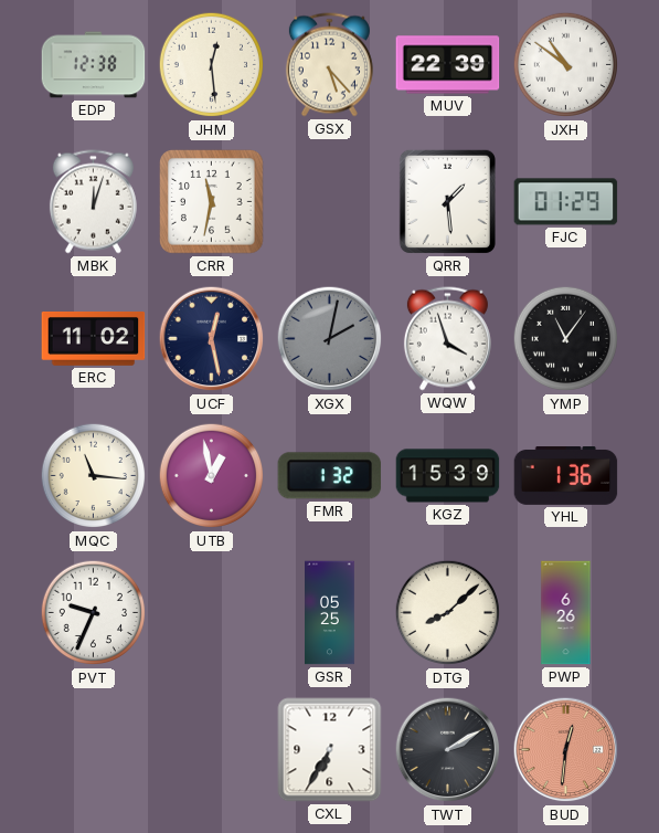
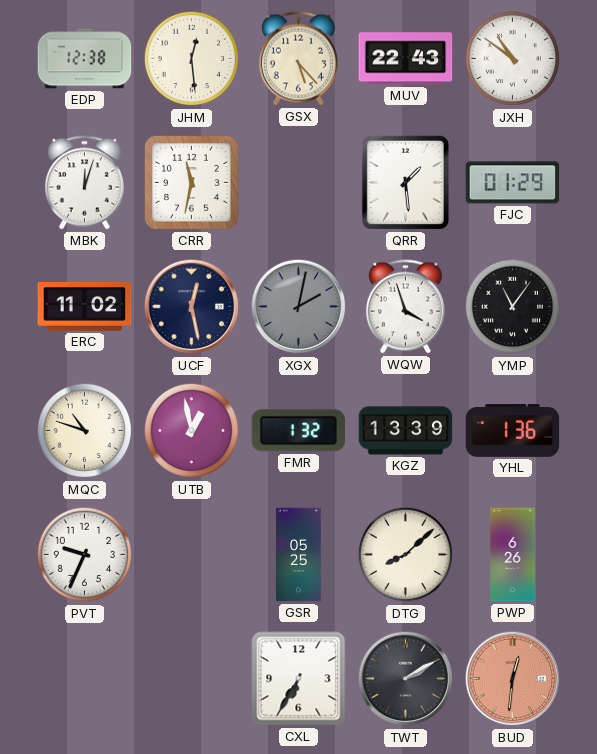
MUV: 22:39 -> 22:43
MQC: 11:16 -> 10:48
KGZ: 15:39 -> 13:39
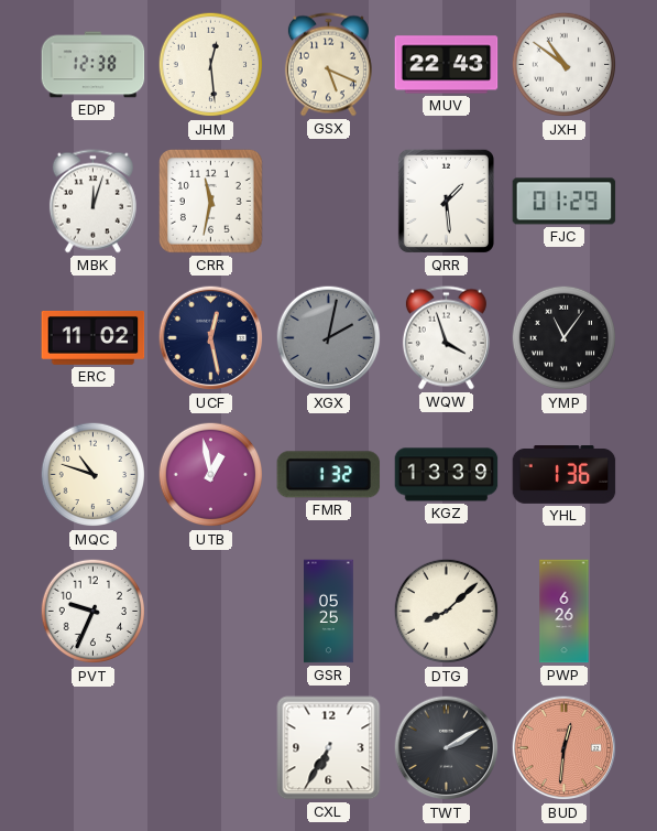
GSX: 5:23 -> 5:19
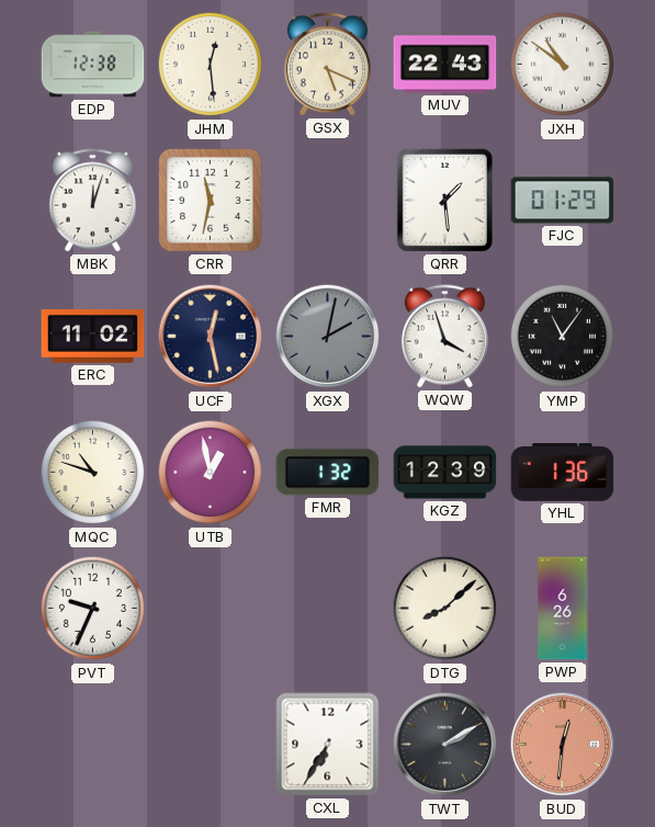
KGZ: 13:39 -> 12:39
GSR: 05:25 -> none
